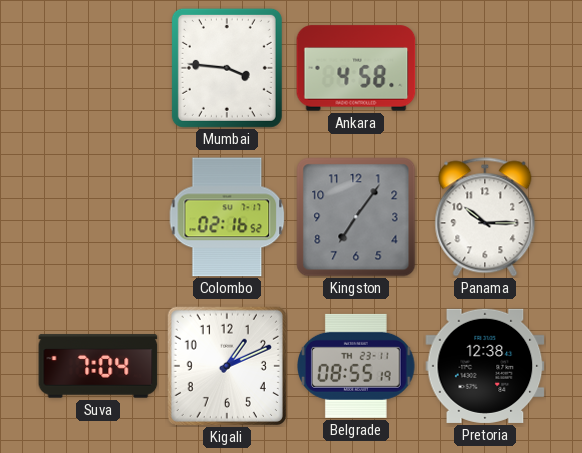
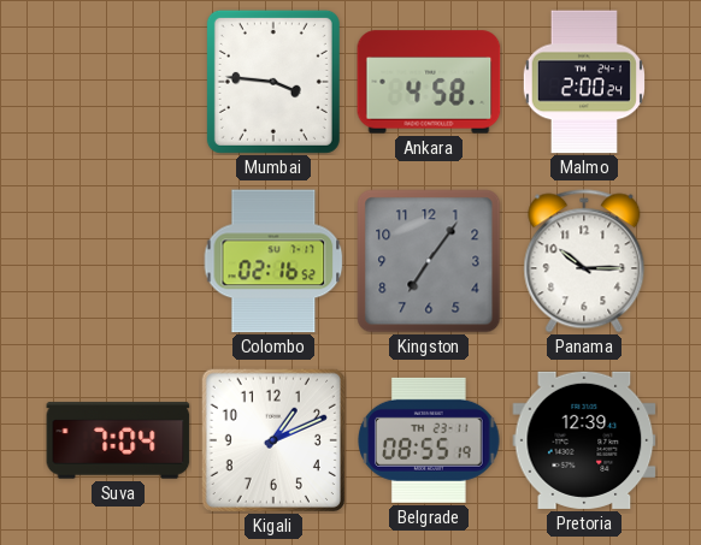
Malmo: none -> 2:00
Pretoria: 12:38 -> 12:39
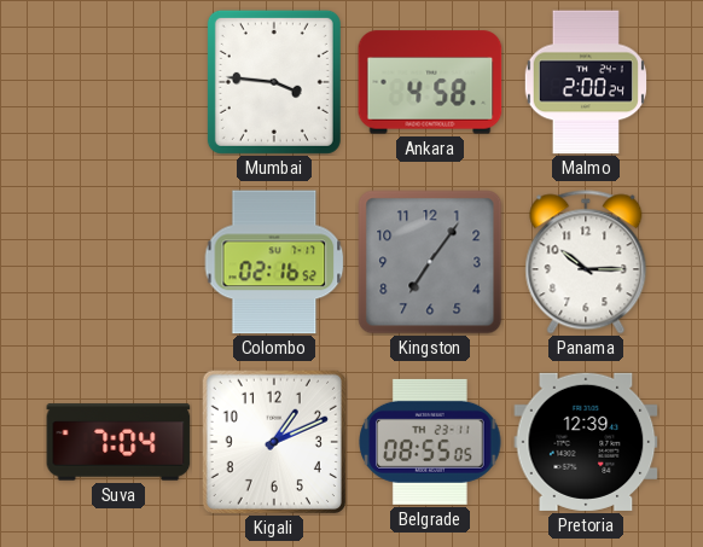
Belgrade: 08:55:19 -> 08:55:05
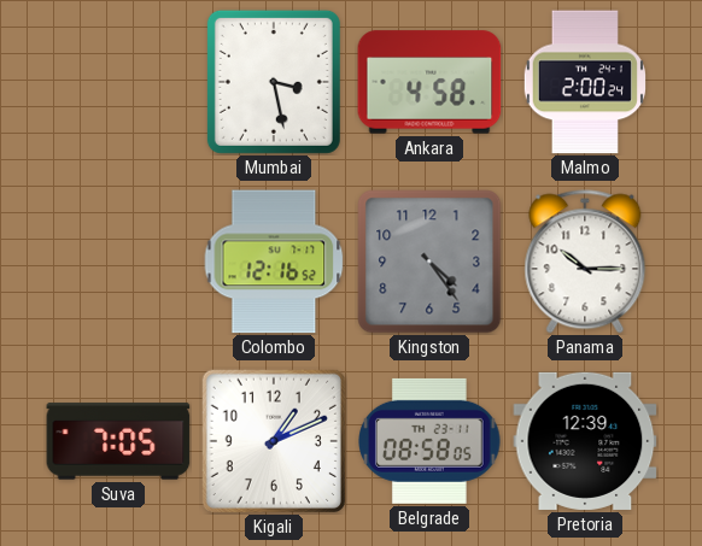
Mumbai: 3:46 -> 3:28
Colombo: 02:16 -> 12:16
Kingston: 7:06 -> 4:24
Suva: 7:04 -> 7:05
Belgrade: 08:55 -> 08:58
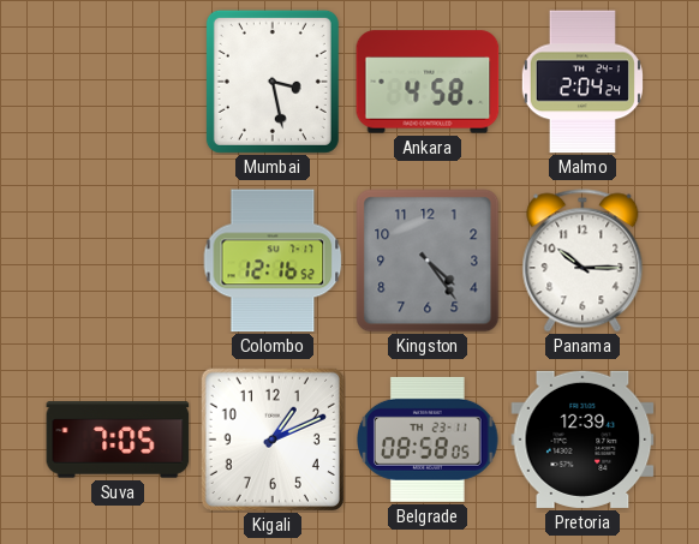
Malmo: 2:00 -> 2:04
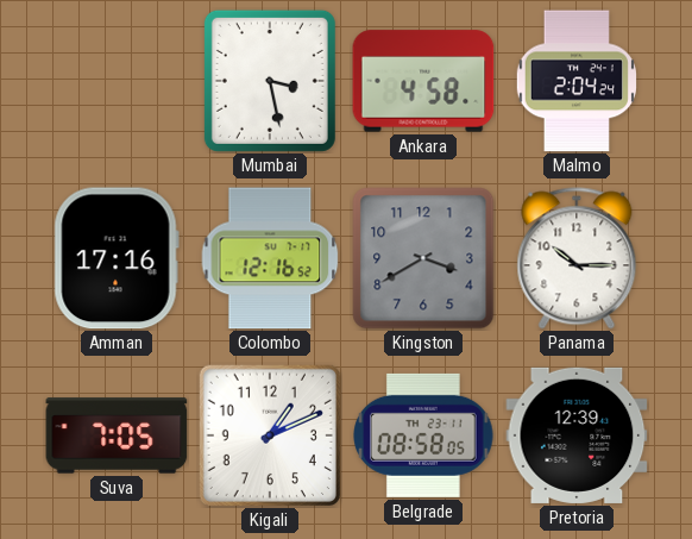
Amman: none -> 17:16
Kingston: 4:24 -> 3:40
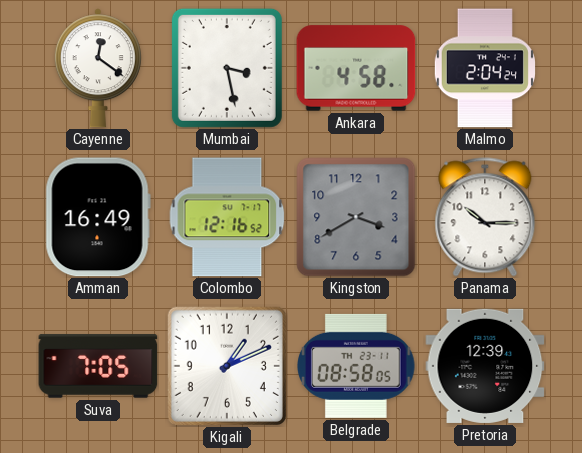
Cayenne: none -> 12:21
Amman: 17:16 -> 16:49
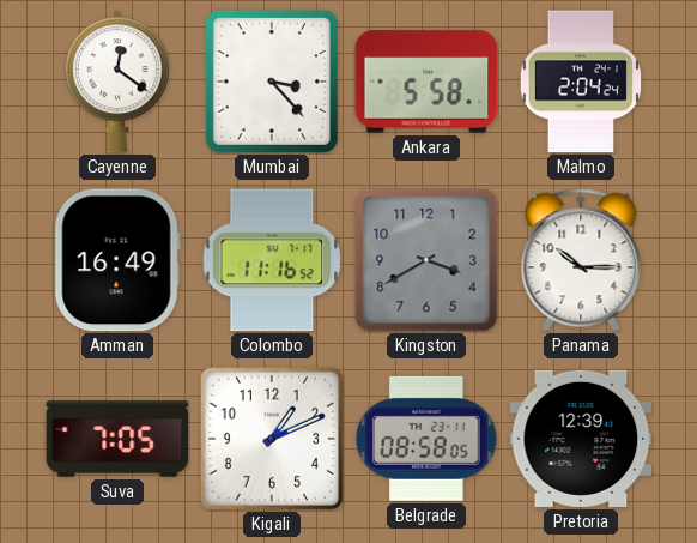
Mumbai: 3:28 -> 3:23
Ankara: 4:58 -> 5:58
Colombo: 12:16 -> 11:16
